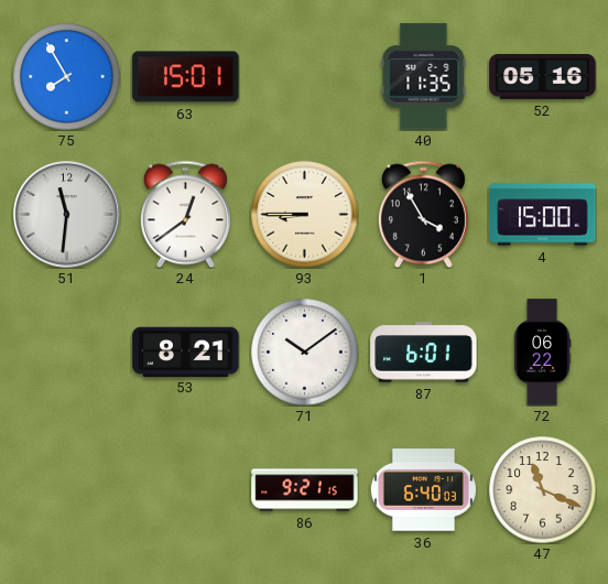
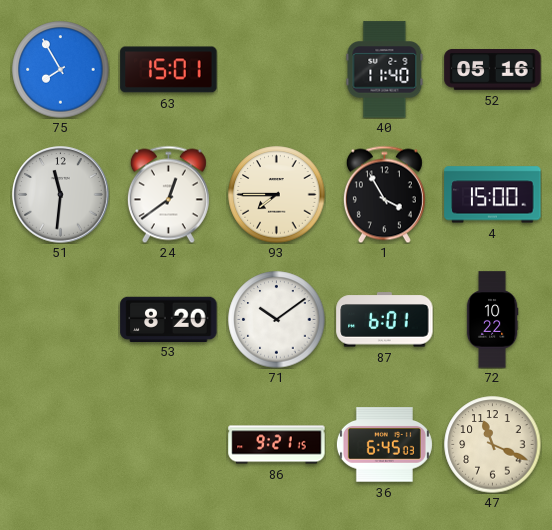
40: 11:35 -> 11:40
93: 8:45 -> 7:45
53: 8:21 -> 8:20
72: 06:22 -> 10:22
36: 6:40 -> 6:45
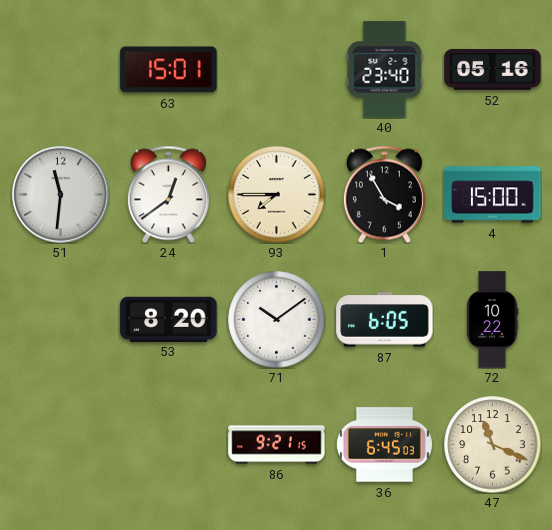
75: 7:55 -> none
40: 11:40 -> 23:40
87: 6:01 -> 6:05
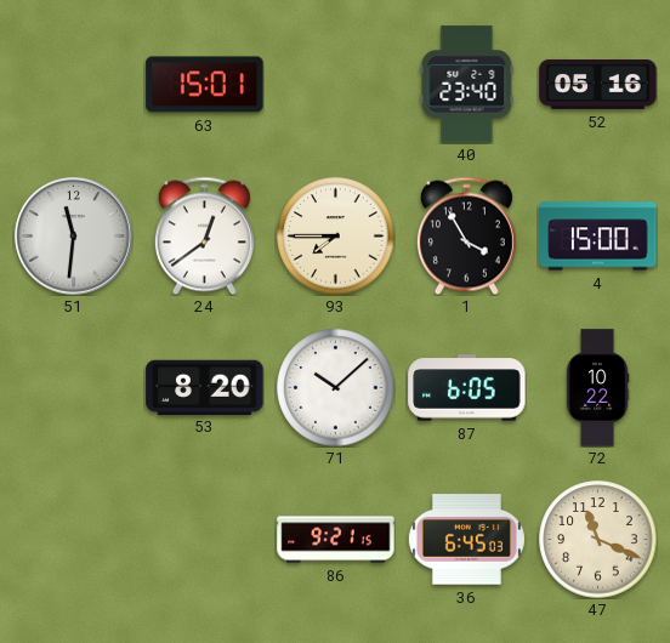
71: 10:09 -> 10:08
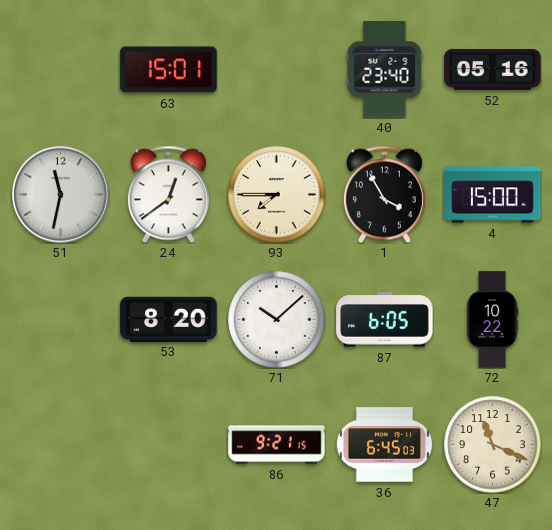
51: 11:31 -> 11:32
